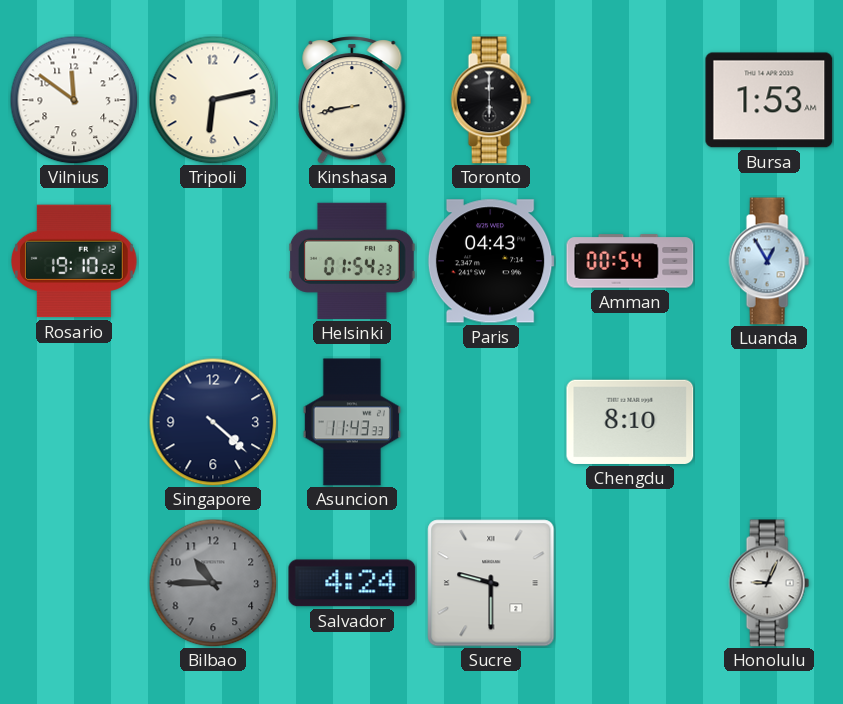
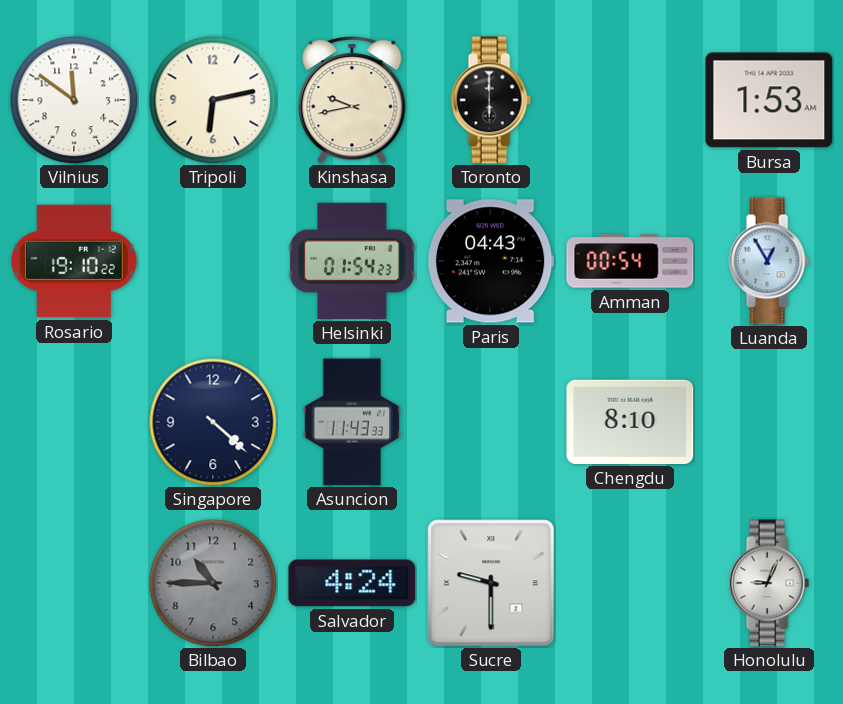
Kinshasa: 8:43 -> 9:43
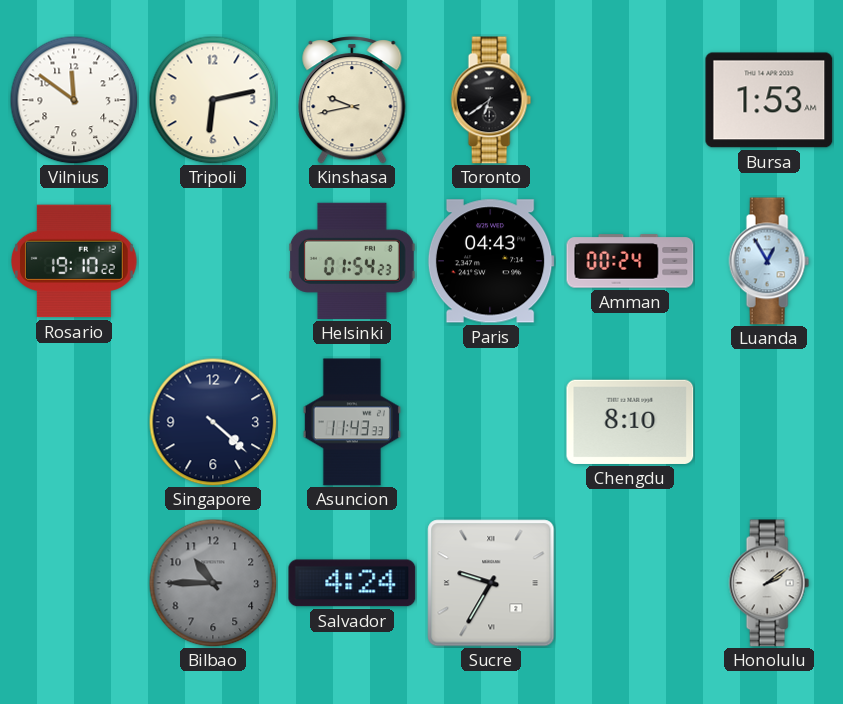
Toronto: 6:00 -> 6:39
Amman: 00:54 -> 00:24
Sucre: 9:30 -> 9:35
Honolulu: 9:04 -> 2:09
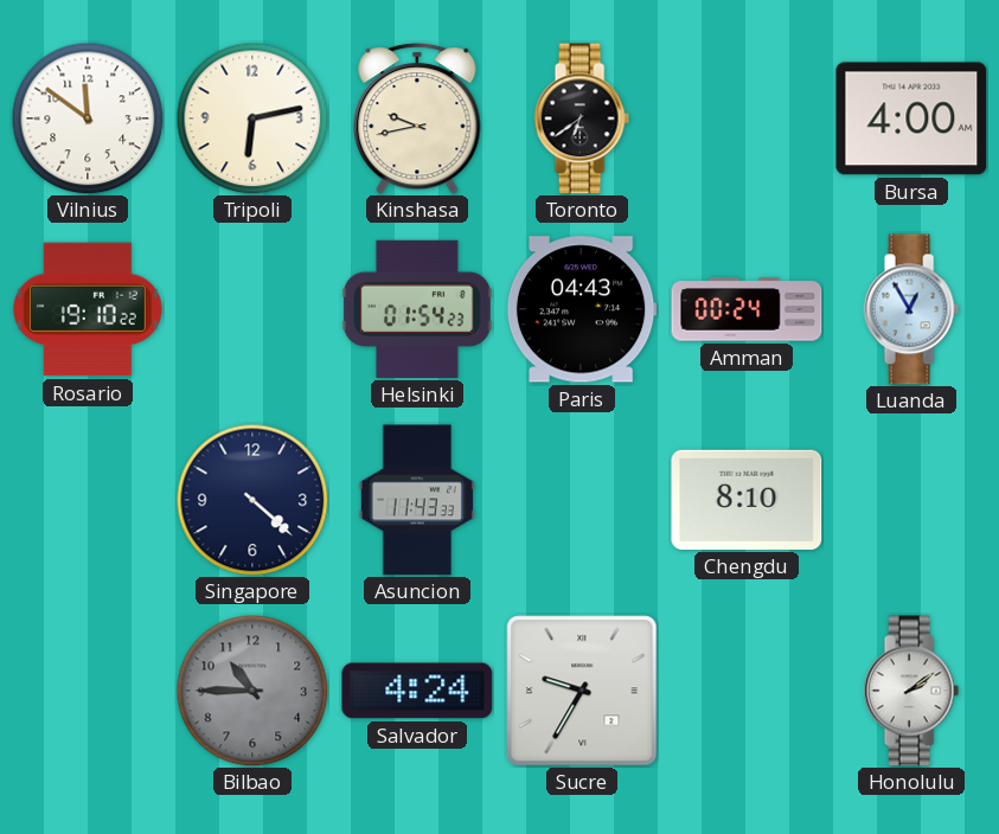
Bursa: 1:53 -> 4:00
